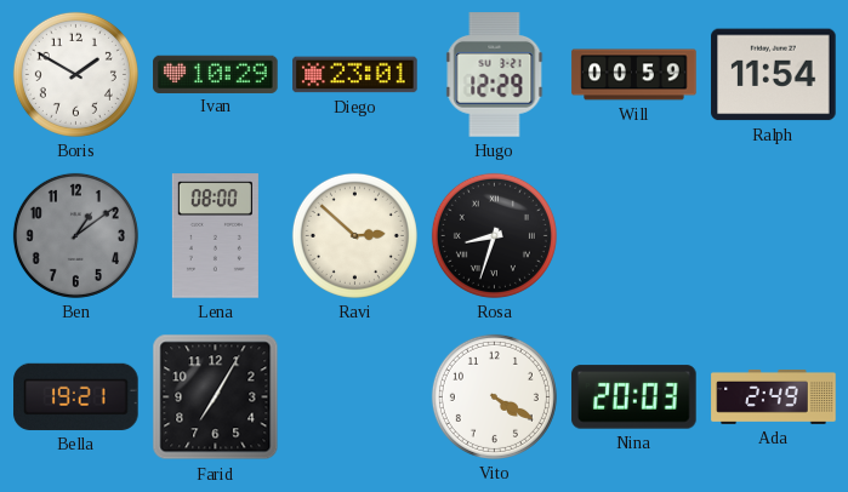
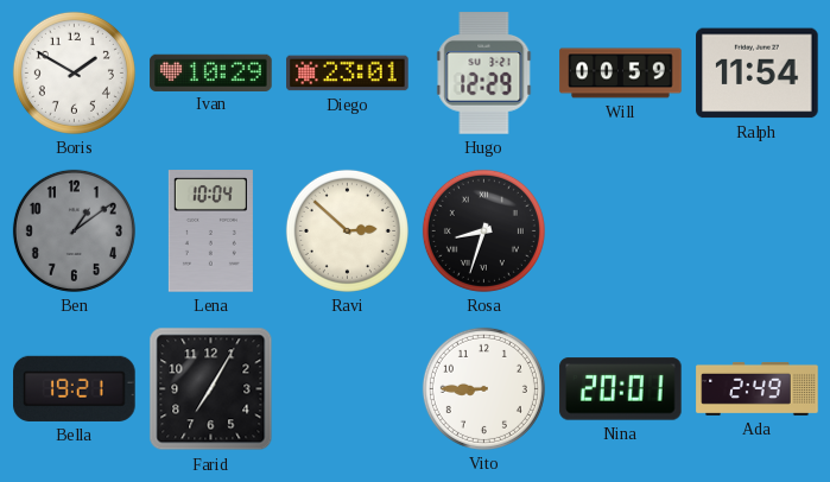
Lena: 08:00 -> 10:04
Vito: 4:20 -> 8:45
Nina: 20:03 -> 20:01
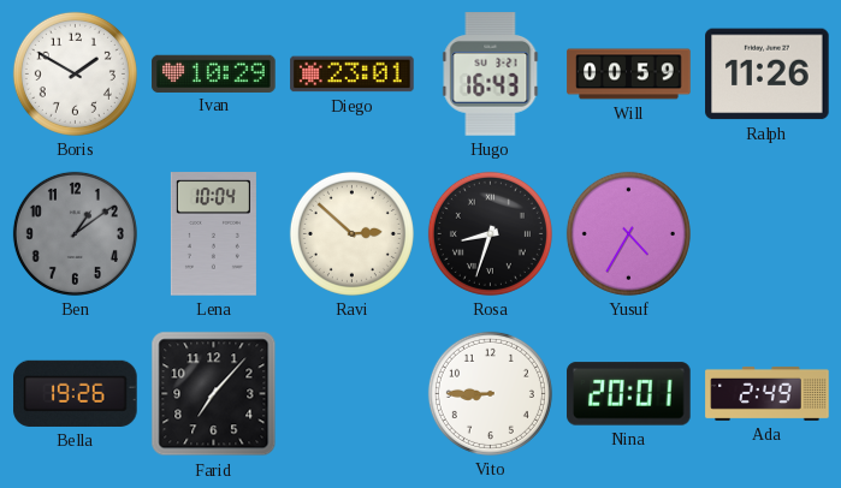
Hugo: 12:29 -> 16:43
Ralph: 11:54 -> 11:26
Yusuf: none -> 4:35
Bella: 19:21 -> 19:26
Farid: 7:05 -> 7:07
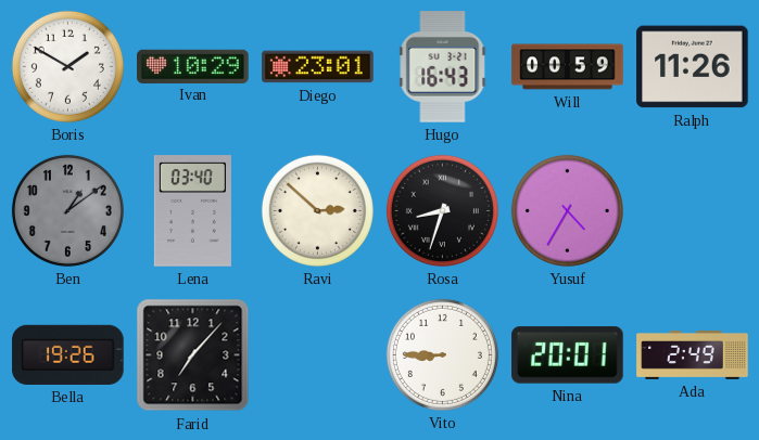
Lena: 10:04 -> 03:40
